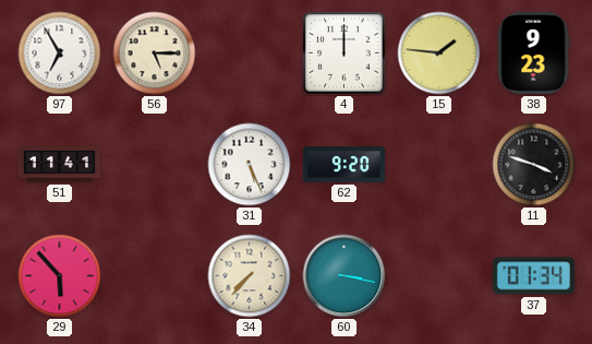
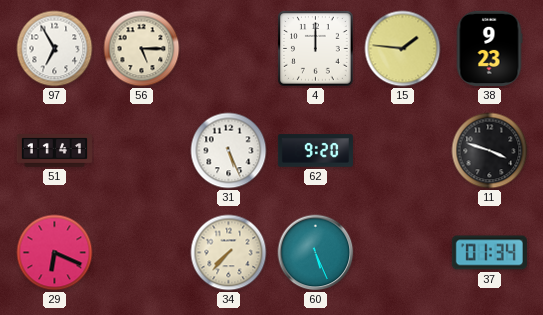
29: 5:53 -> 6:19
60: 3:17 -> 5:26
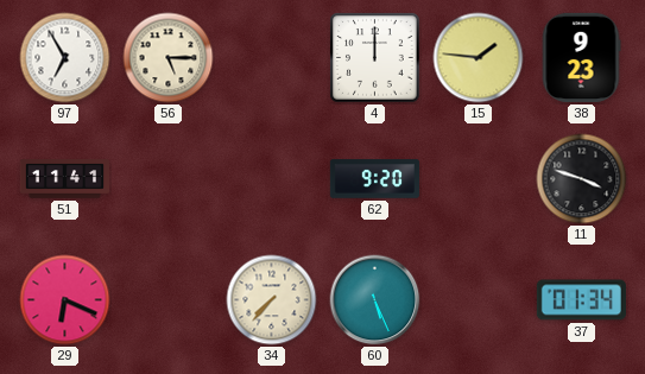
31: 5:26 -> none
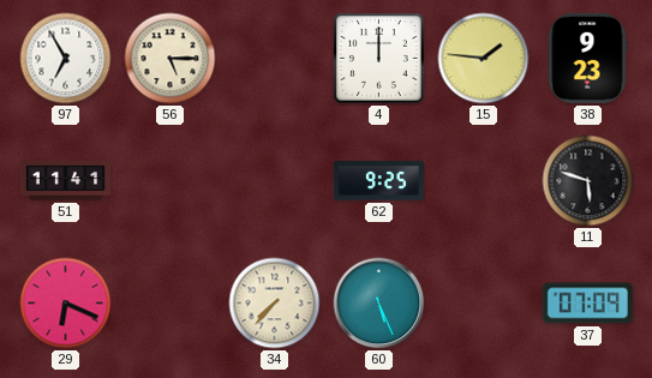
62: 9:20 -> 9:25
11: 3:48 -> 5:48
37: 01:34 -> 07:09
